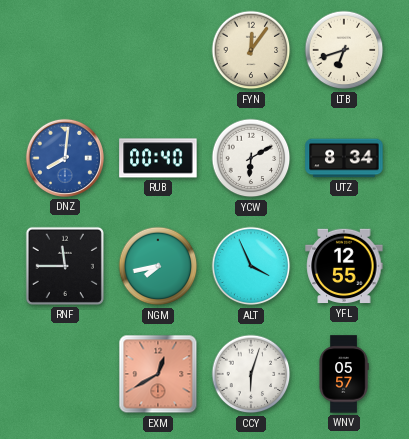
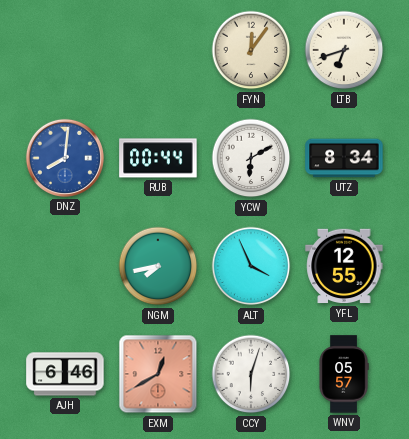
RUB: 00:40 -> 00:44
RNF: 11:45 -> none
AJH: none -> 6:46
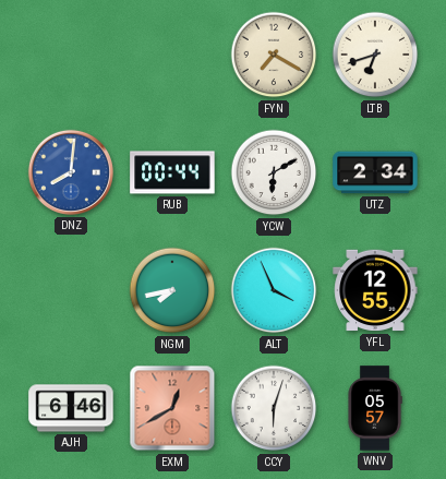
FYN: 12:06 -> 7:20
UTZ: 8:34 -> 2:34
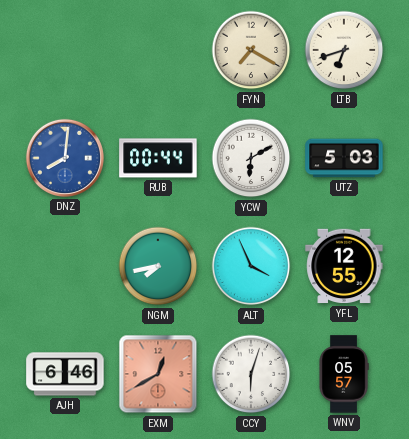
UTZ: 2:34 -> 5:03
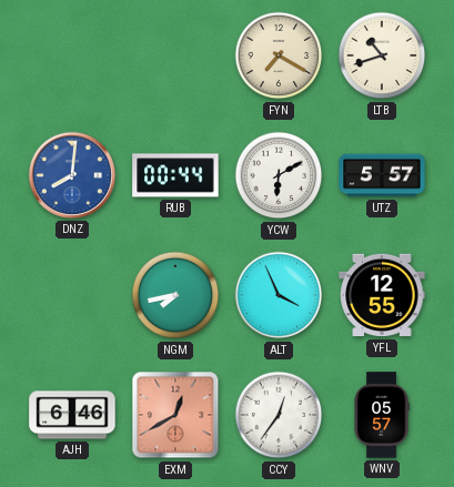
LTB: 6:42 -> 10:42
UTZ: 5:03 -> 5:57
CCY: 6:03 -> 12:36
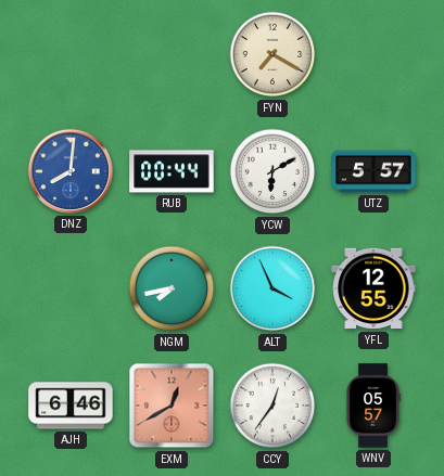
LTB: 10:42 -> none
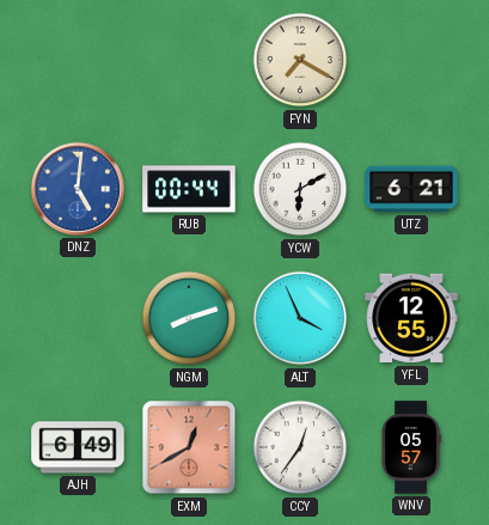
DNZ: 8:01 -> 5:01
UTZ: 5:57 -> 6:21
NGM: 7:43 -> 8:12
AJH: 6:46 -> 6:49
